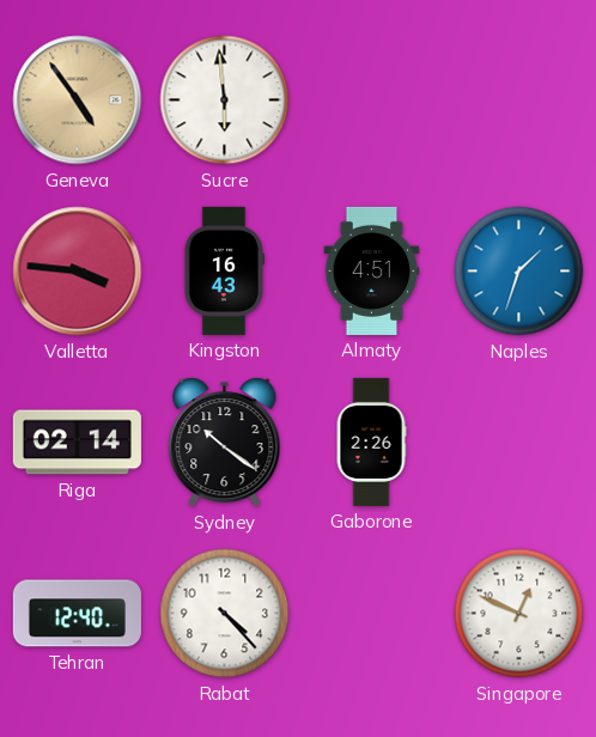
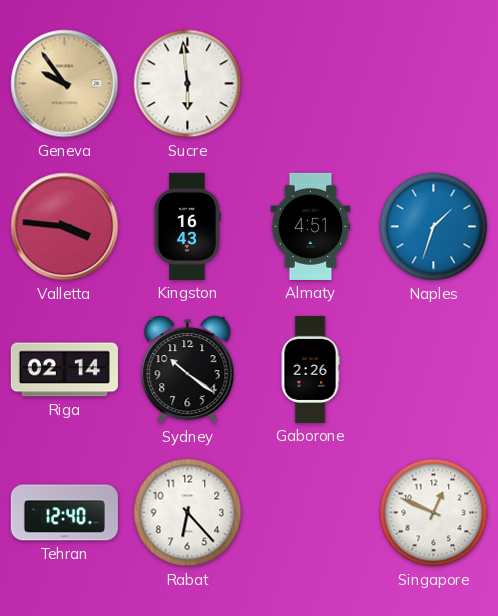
Geneva: 4:54 -> 9:54
Rabat: 4:23 -> 6:23
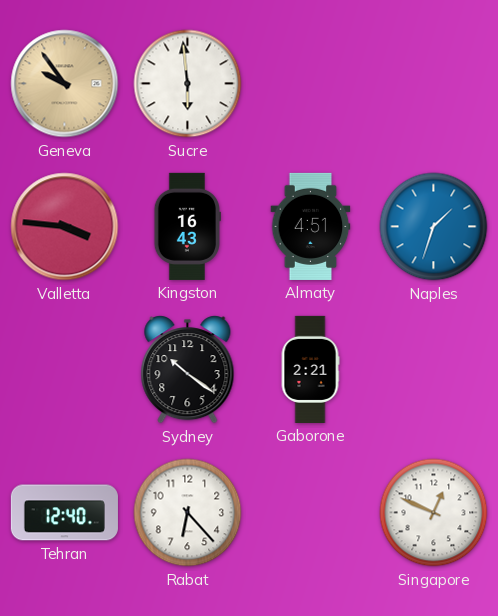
Riga: 02:14 -> none
Gaborone: 2:26 -> 2:21
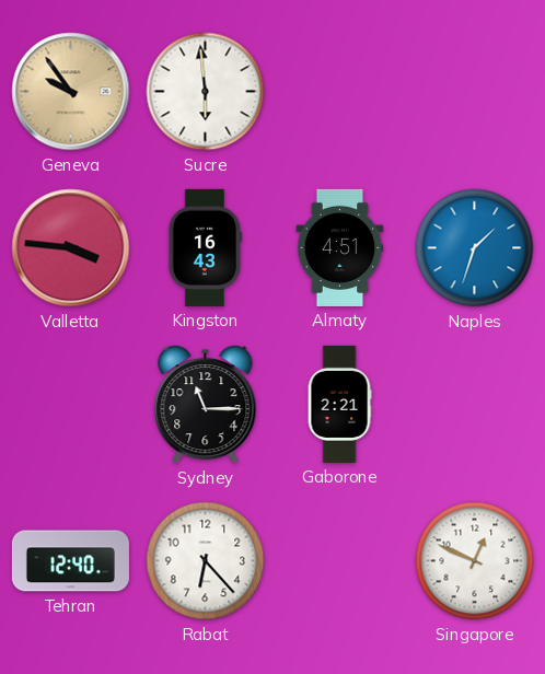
Sydney: 10:21 -> 11:15
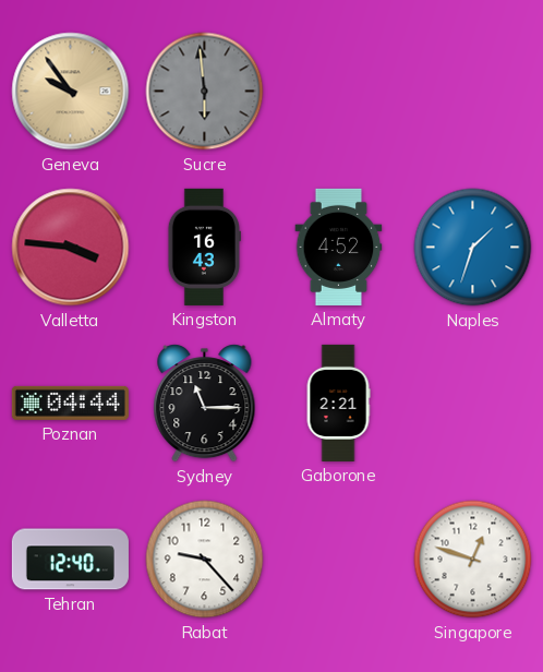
Sucre dial: white -> grey
Almaty: 4:51 -> 4:52
Poznan: none -> 04:44
Rabat: 6:23 -> 9:23
Singapore: 12:49 -> 12:48
